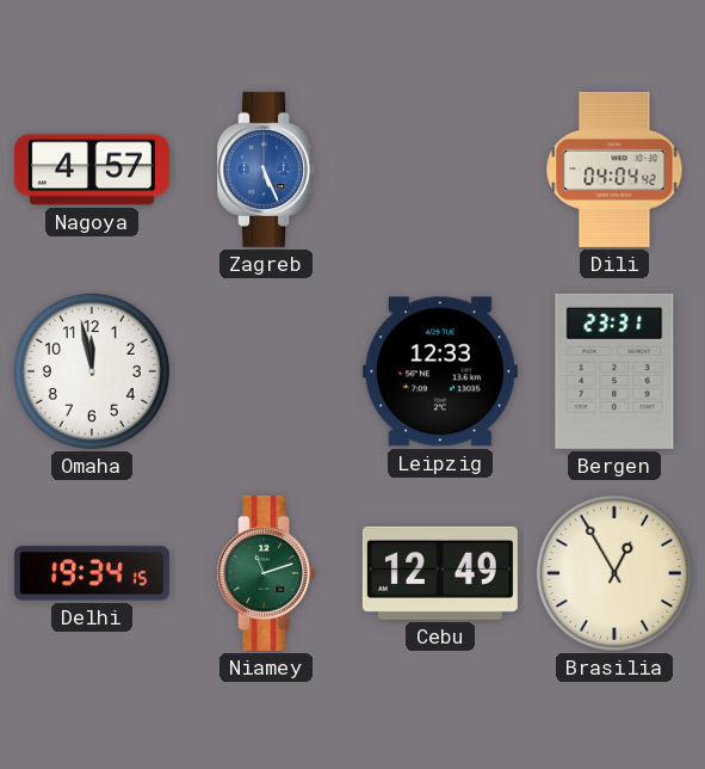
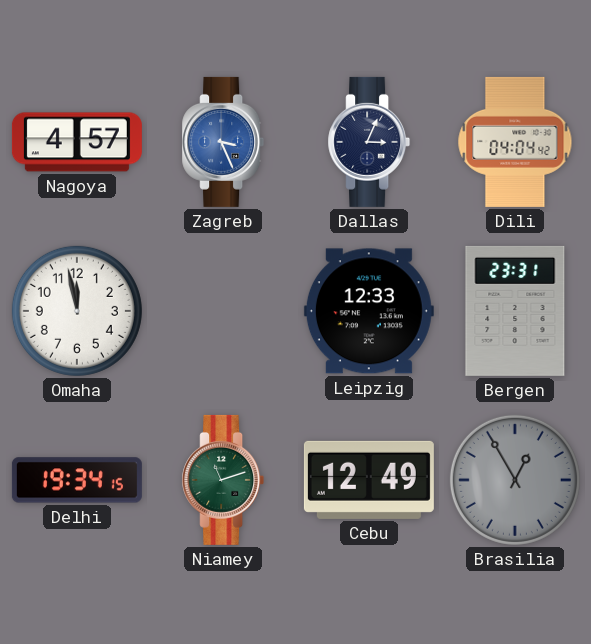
Zagreb: 5:26 -> 3:26
Dallas: none -> 3:04
Brasilia dial: cream -> grey
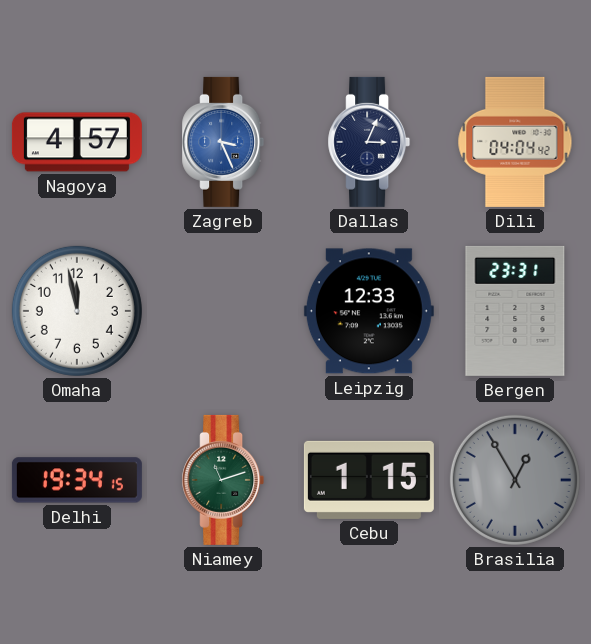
Cebu: 12:49 -> 1:15
